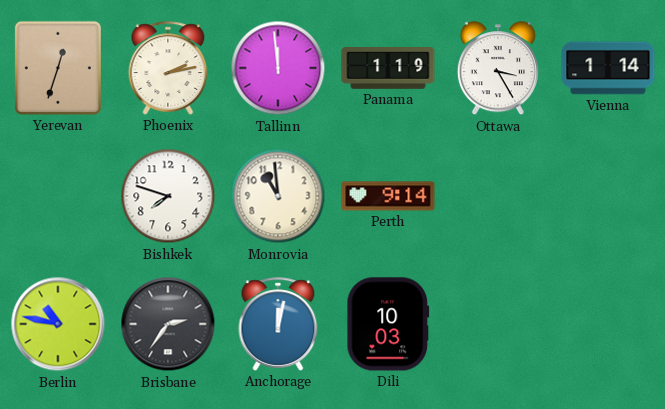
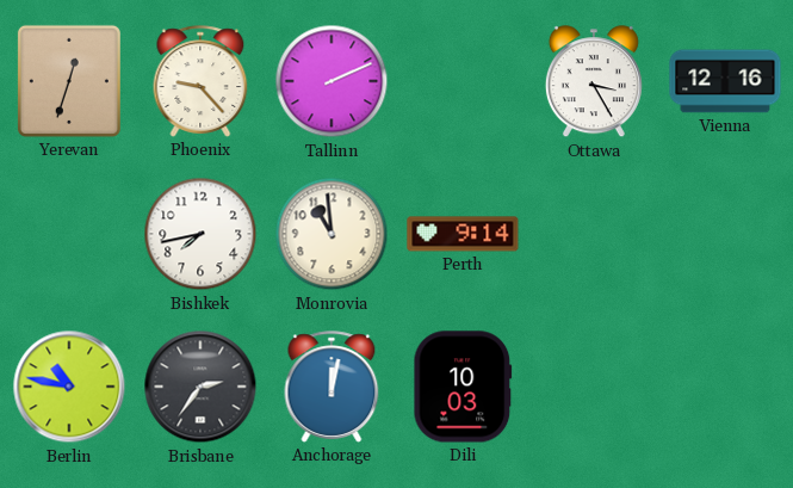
Phoenix: 2:13 -> 9:23
Tallinn: 11:59 -> 2:11
Panama: 1:19 -> none
Vienna: 1:14 -> 12:16
Bishkek: 7:48 -> 7:43
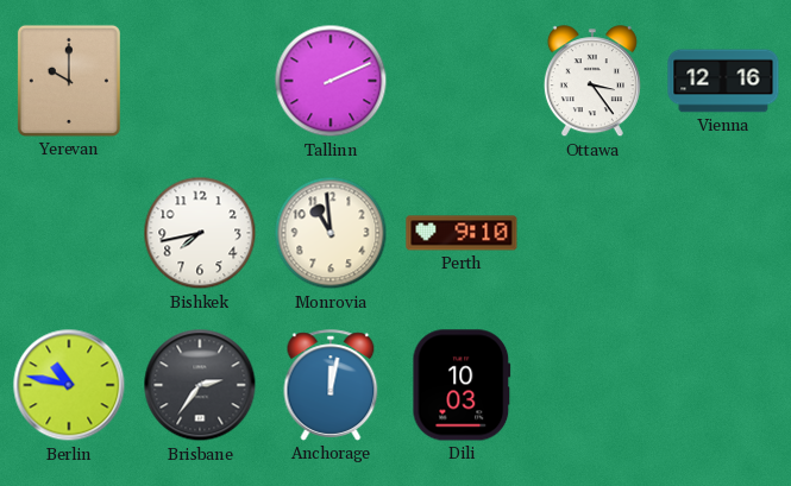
Yerevan: 12:33 -> 10:00
Phoenix: 9:23 -> none
Ottawa: 3:25 -> 3:24
Perth: 9:14 -> 9:10
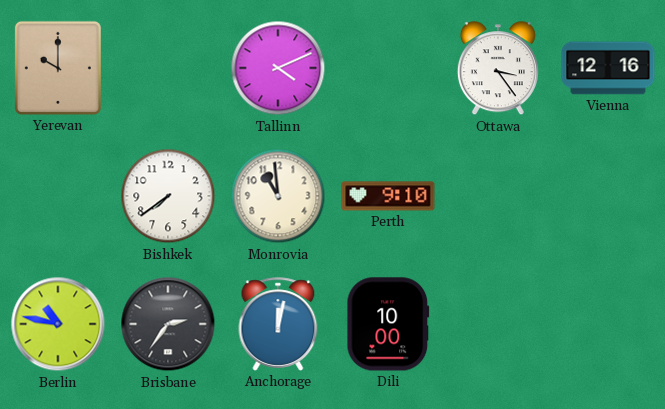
Tallinn: 2:11 -> 4:11
Bishkek: 7:43 -> 7:39
Dili: 10:03 -> 10:00
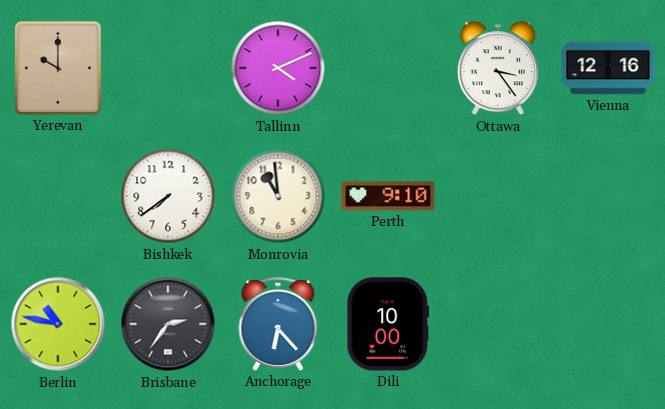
Anchorage: 12:02 -> 6:23
